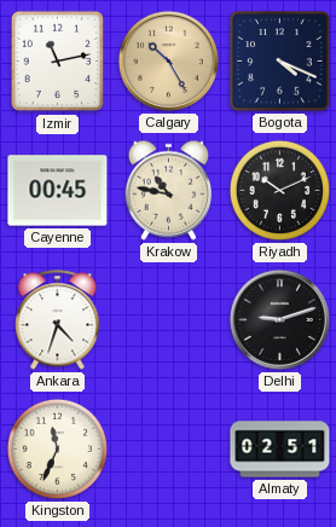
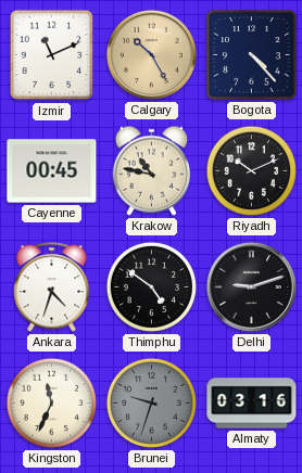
Izmir: 11:13 -> 11:11
Bogota: 4:19 -> 4:23
Thimphu: none -> 4:51
Brunei: none -> 9:33
Almaty: 02:51 -> 03:16
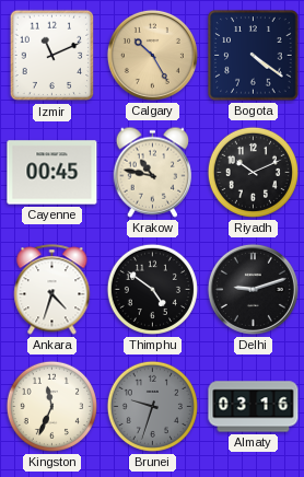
Bogota: 4:23 -> 4:21
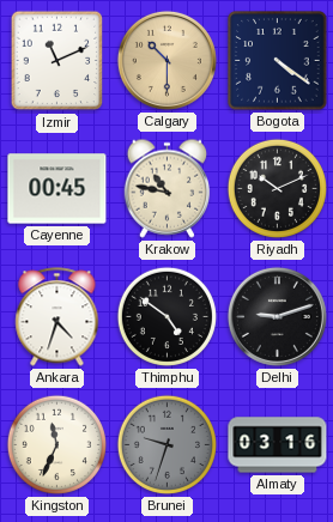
Calgary: 10:25 -> 10:30
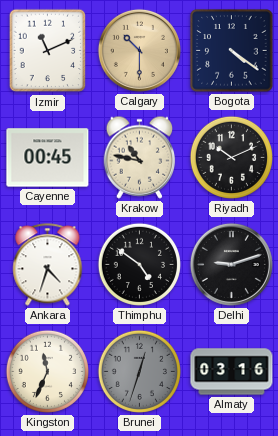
Brunei: 9:33 -> 12:33
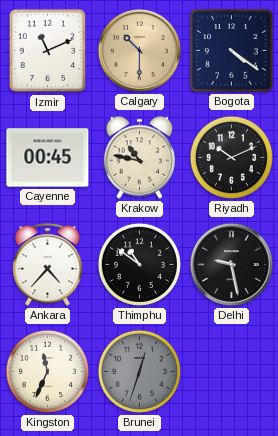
Ankara: 4:33 -> 4:37
Thimphu: 4:51 -> 10:51
Delhi: 9:12 -> 9:28
Almaty: 03:16 -> none
